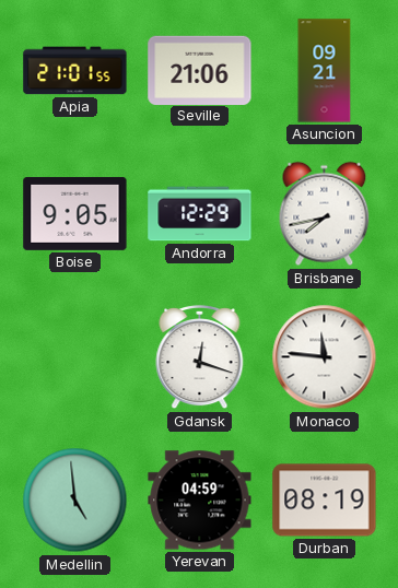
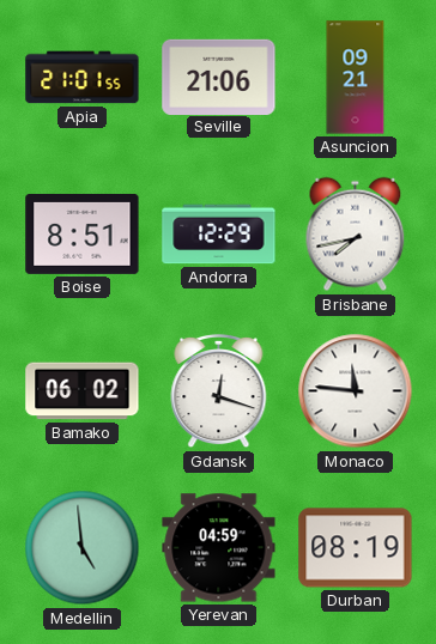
Boise: 9:05 -> 8:51
Bamako: none -> 06:02
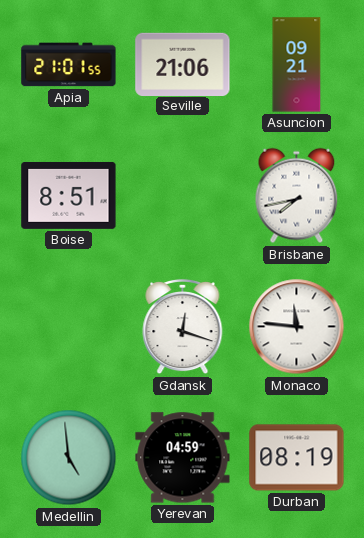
Andorra: 12:29 -> none
Bamako: 06:02 -> none
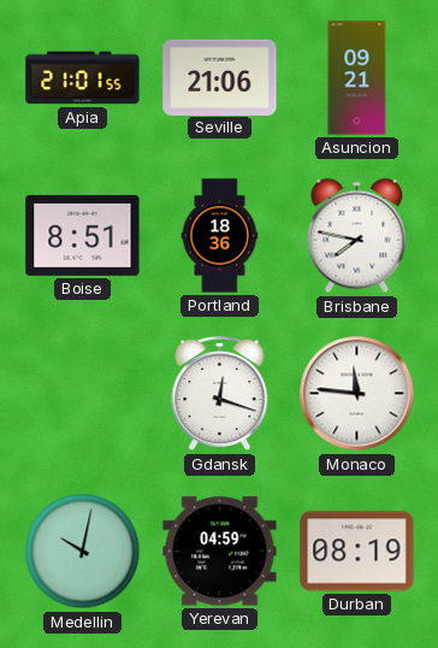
Portland: none -> 18:36
Brisbane: 7:43 -> 7:47
Medellin: 4:59 -> 10:02
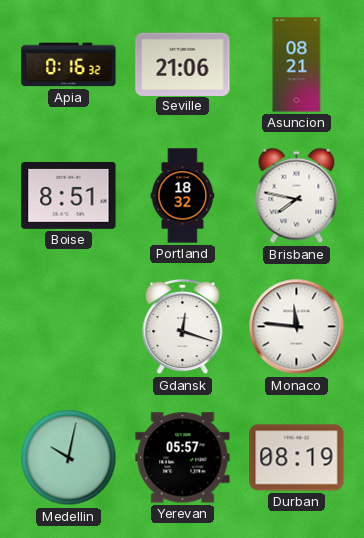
Apia: 21:01 -> 0:16
Asuncion: 09:21 -> 08:21
Portland: 18:36 -> 18:32
Yerevan: 04:59 -> 05:57
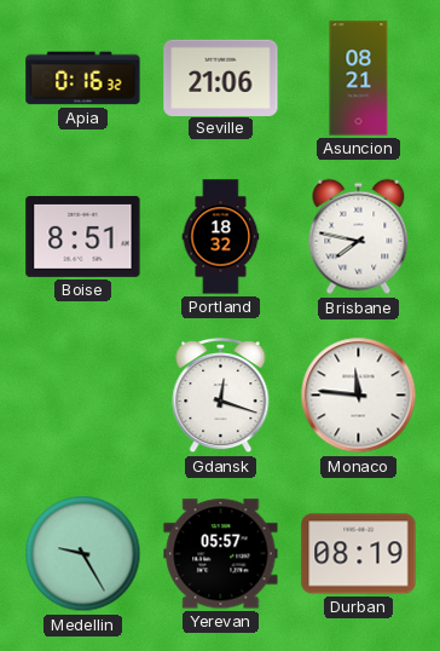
Medellin: 10:02 -> 9:25
